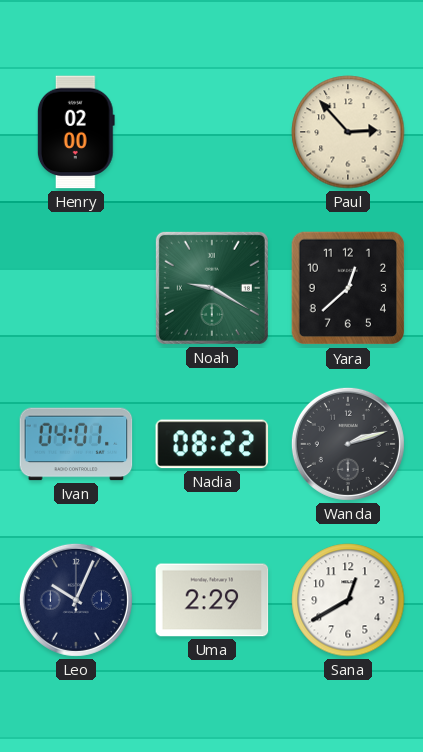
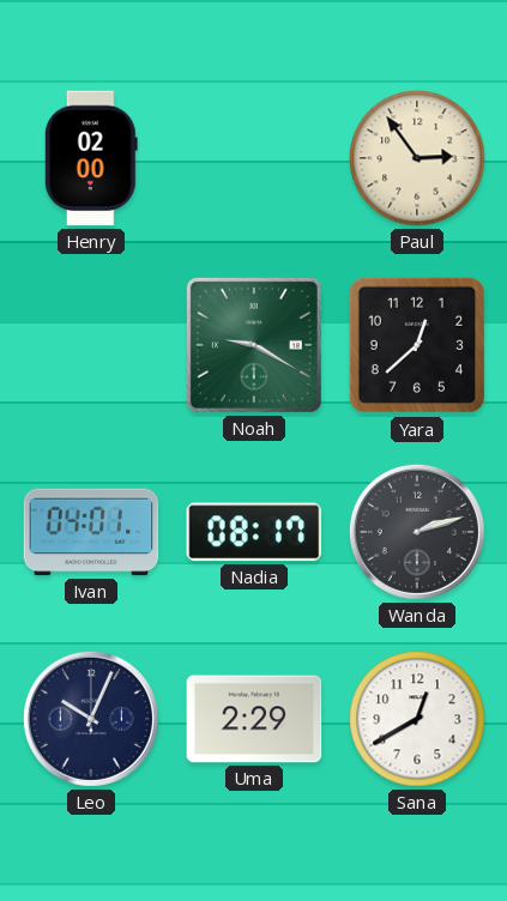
Paul: 2:53 -> 2:54
Nadia: 08:22 -> 08:17
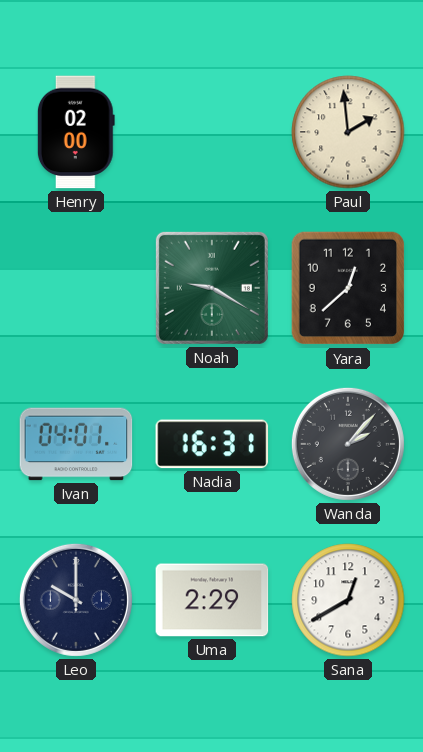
Paul: 2:54 -> 1:59
Nadia: 08:17 -> 16:31
Wanda: 2:12 -> 2:07
Leo: 10:04 -> 10:00
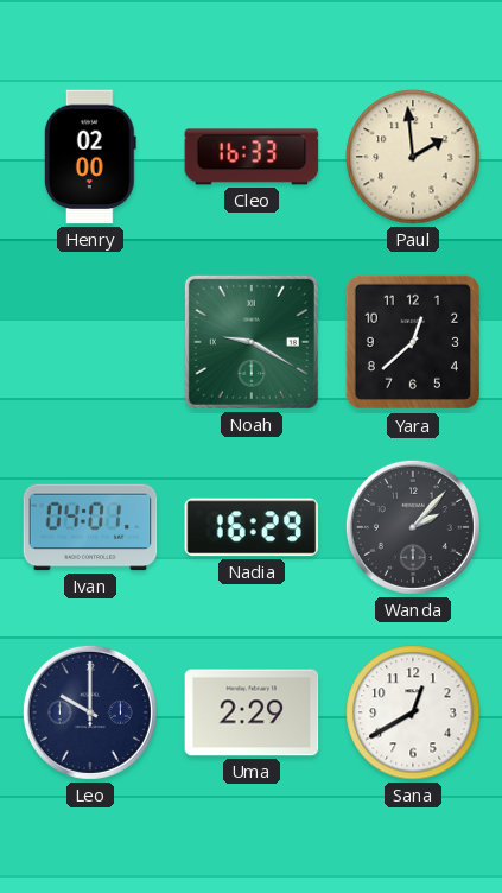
Cleo: none -> 16:33
Nadia: 16:31 -> 16:29
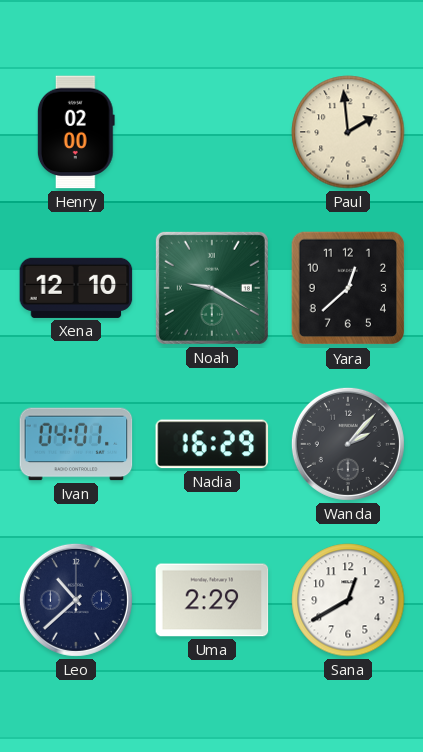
Cleo: 16:33 -> none
Xena: none -> 12:10
Leo: 10:00 -> 10:38
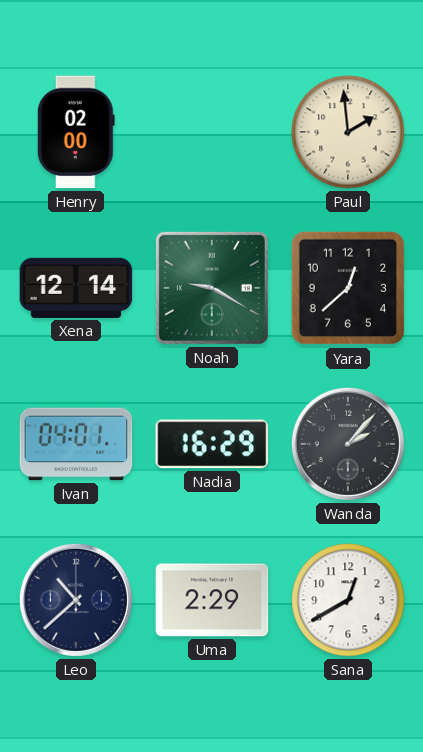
Xena: 12:10 -> 12:14
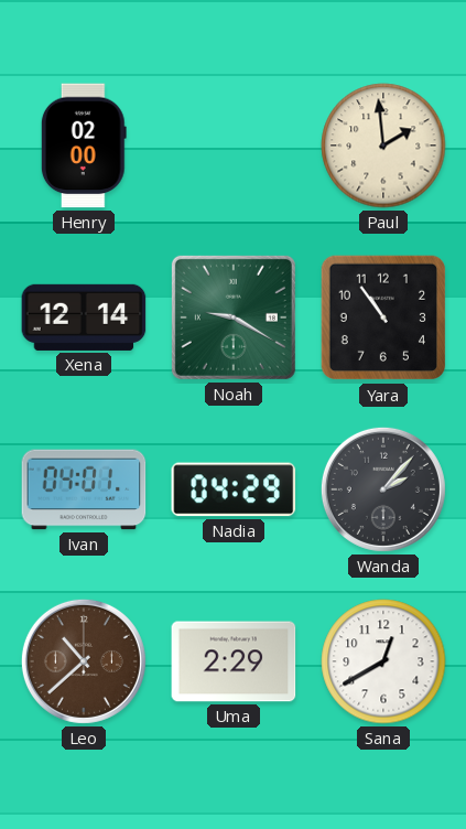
Yara: 12:38 -> 10:54
Nadia: 16:29 -> 04:29
Leo dial: navy -> brown
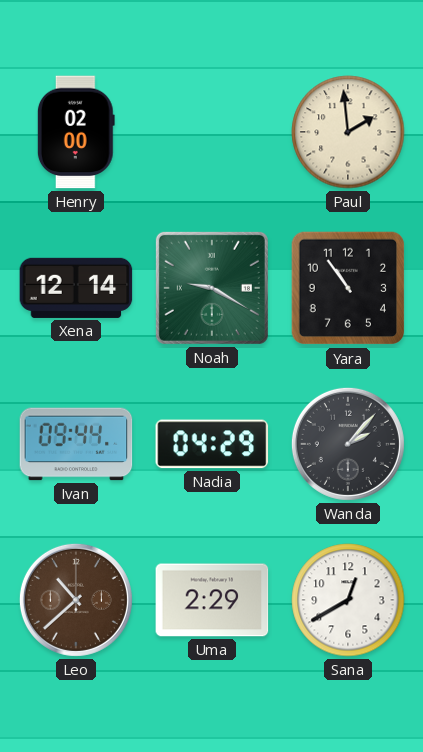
Ivan: 04:01 -> 09:44
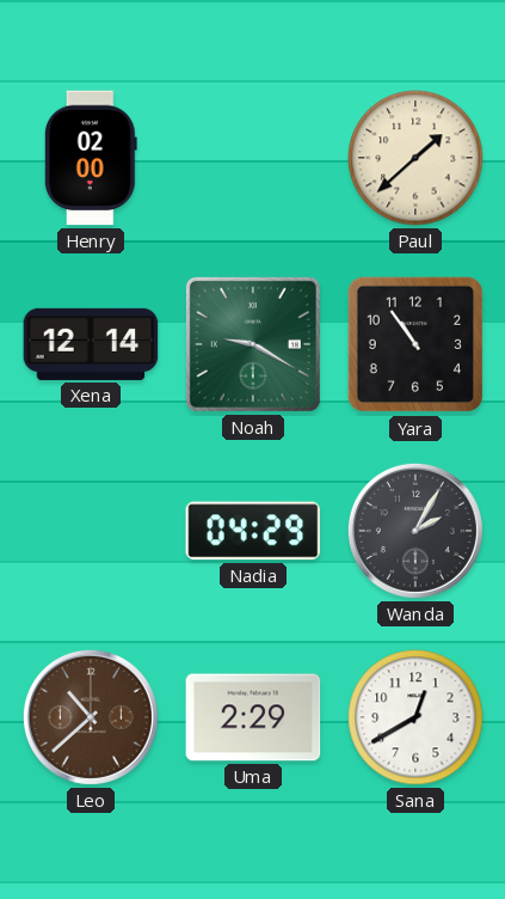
Paul: 1:59 -> 1:38
Ivan: 09:44 -> none
Wanda: 2:07 -> 2:05
